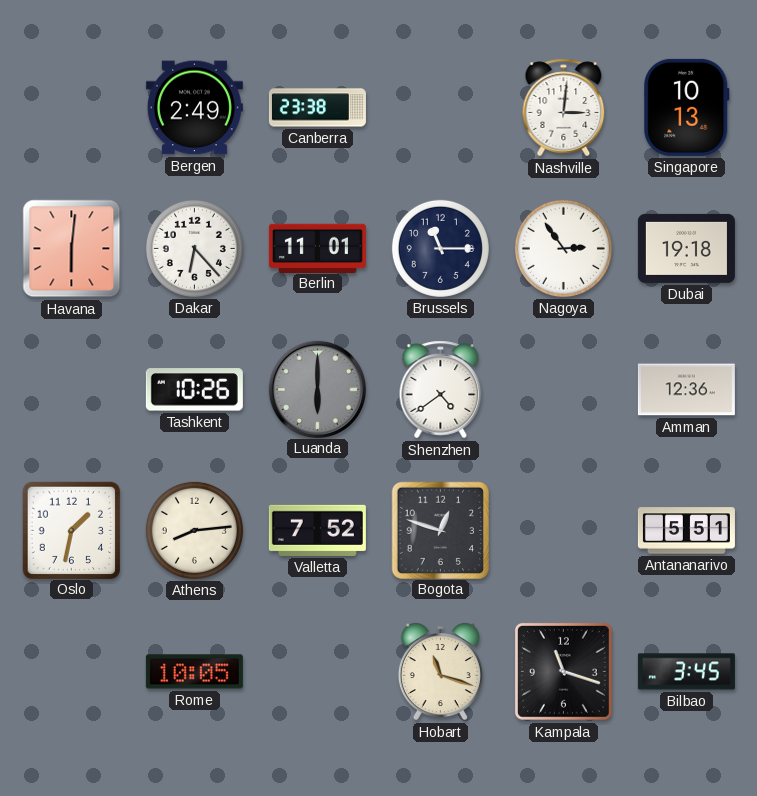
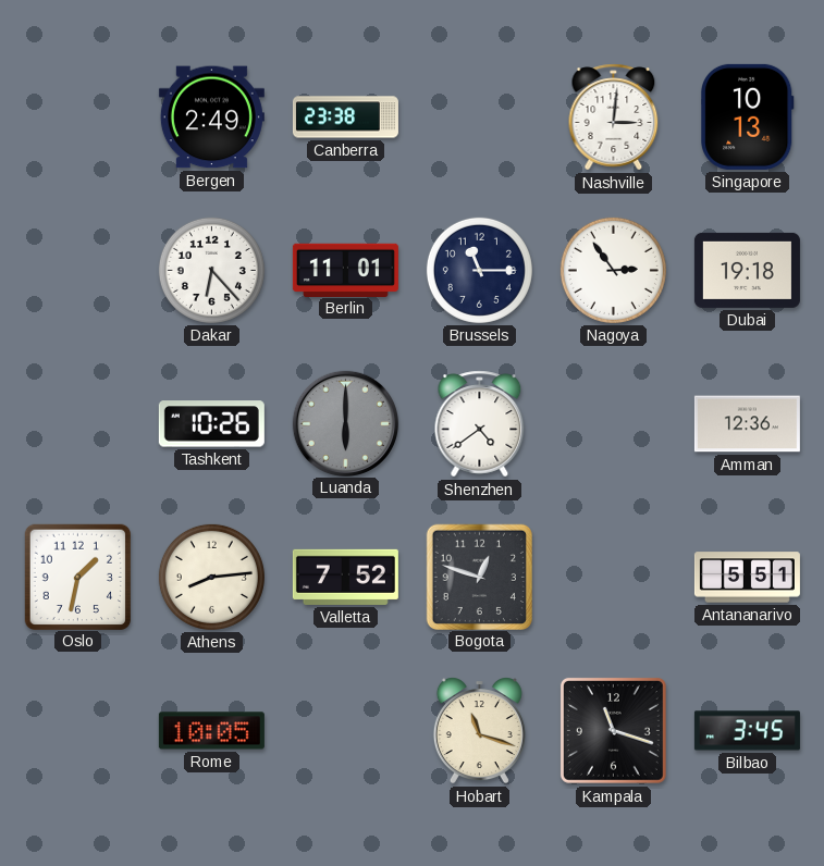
Havana: 6:01 -> none
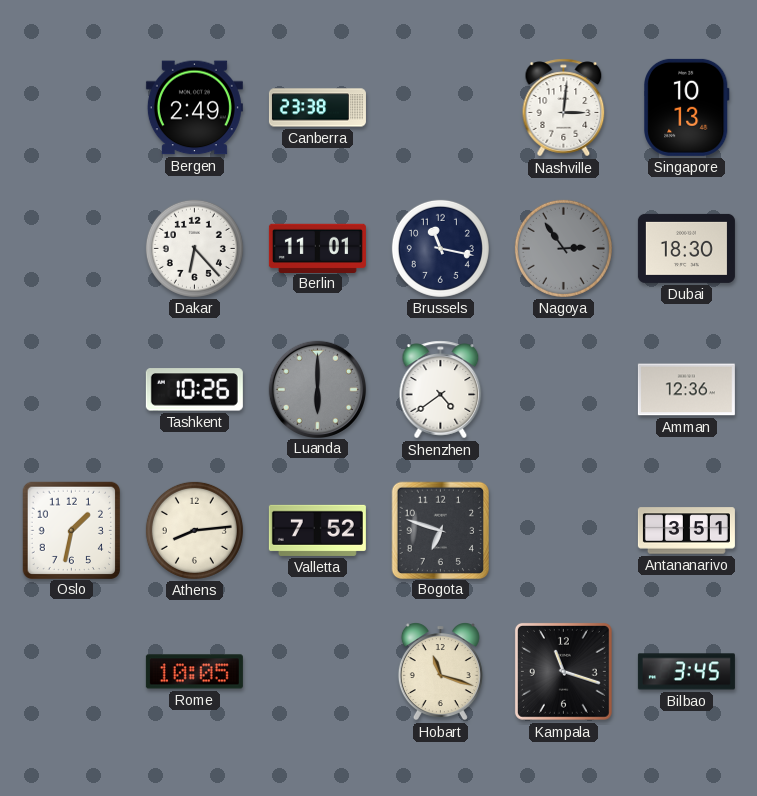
Brussels: 11:15 -> 11:17
Nagoya dial: white -> grey
Dubai: 19:18 -> 18:30
Bogota: 12:48 -> 6:48
Antananarivo: 5:51 -> 3:51
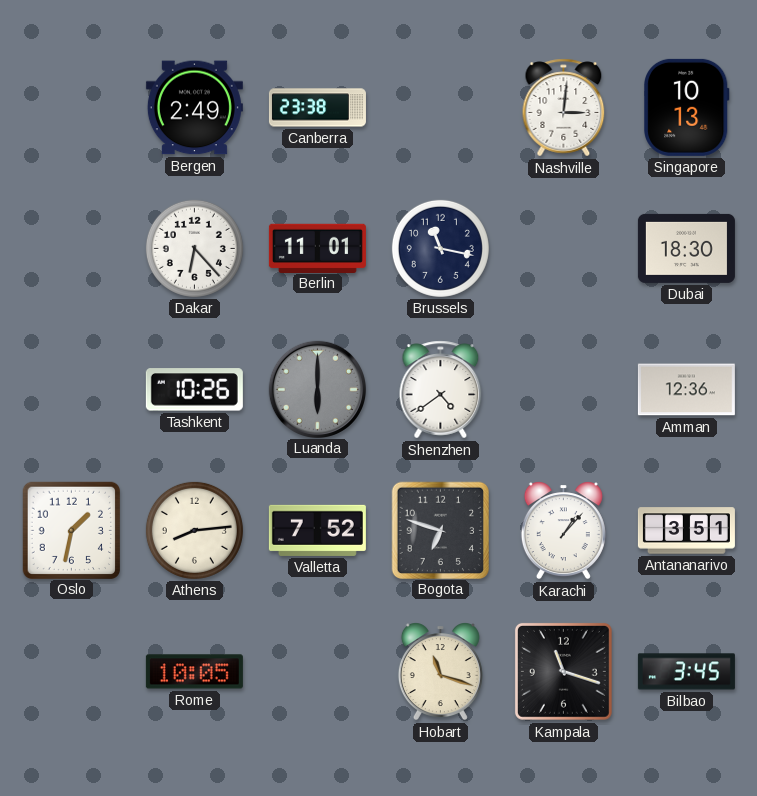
Nagoya: 2:54 -> none
Karachi: none -> 1:07
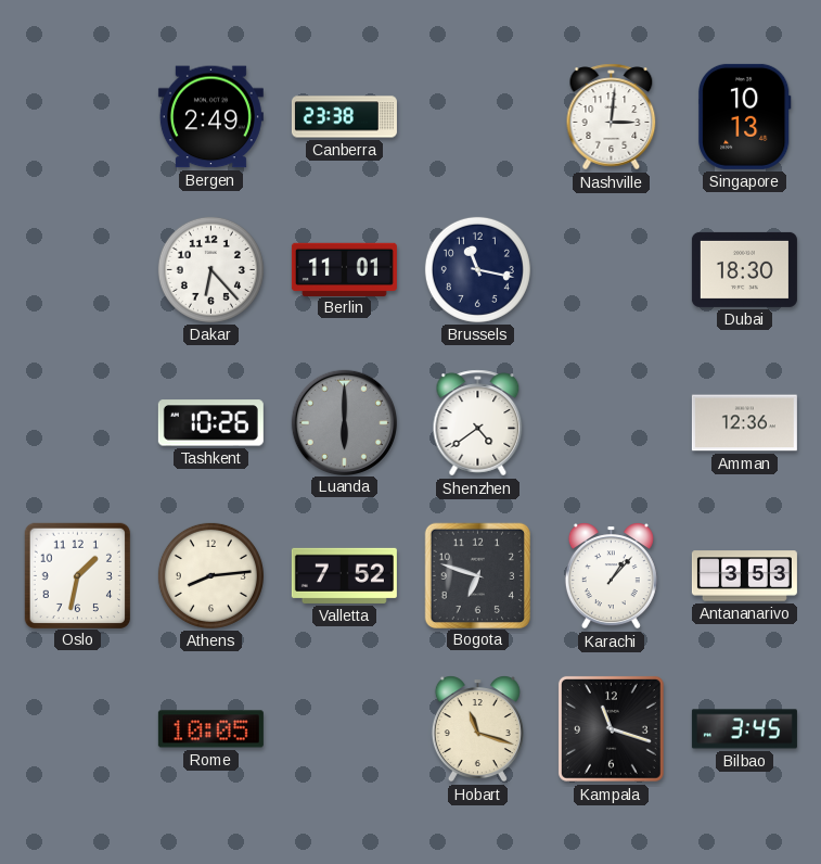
Antananarivo: 3:51 -> 3:53
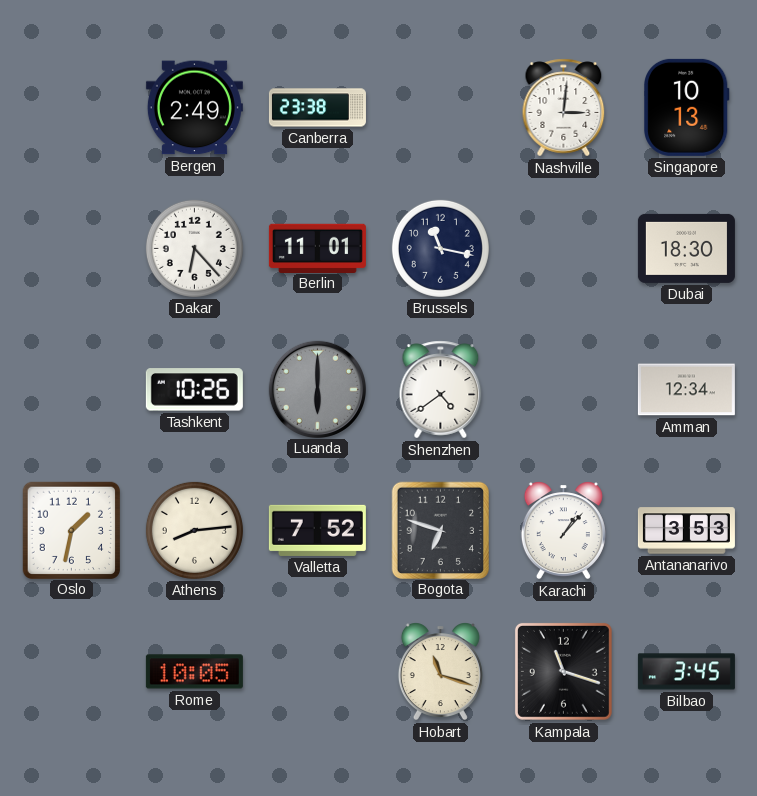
Amman: 12:36 -> 12:34
